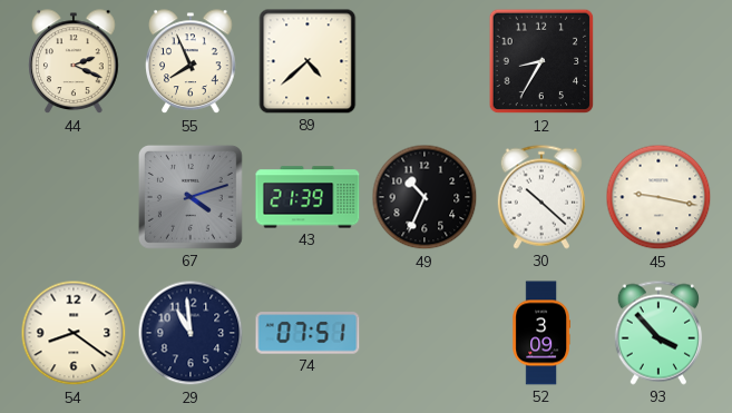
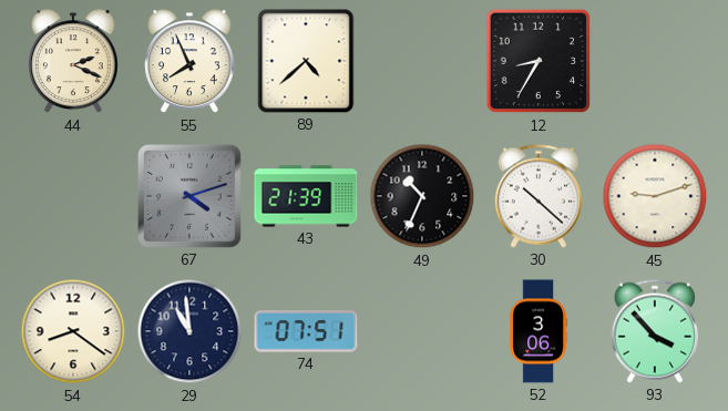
45: 9:17 -> 9:12
52: 3:09 -> 3:06
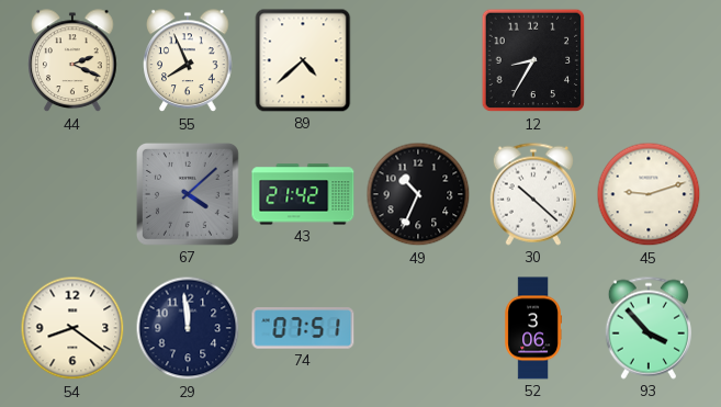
67: 4:12 -> 4:08
43: 21:39 -> 21:42
29: 10:59 -> 11:59
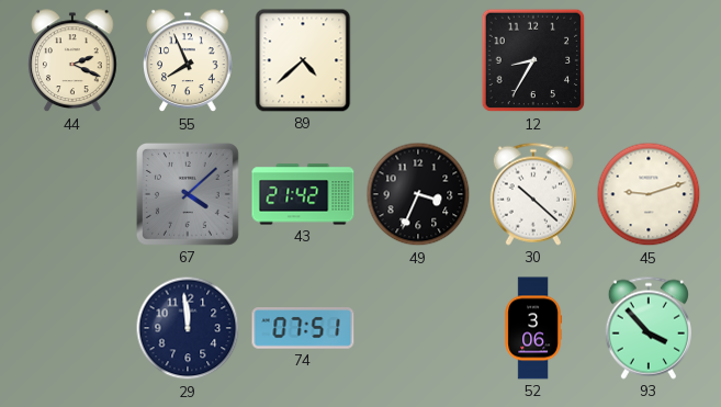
49: 10:34 -> 3:34
54: 8:21 -> none
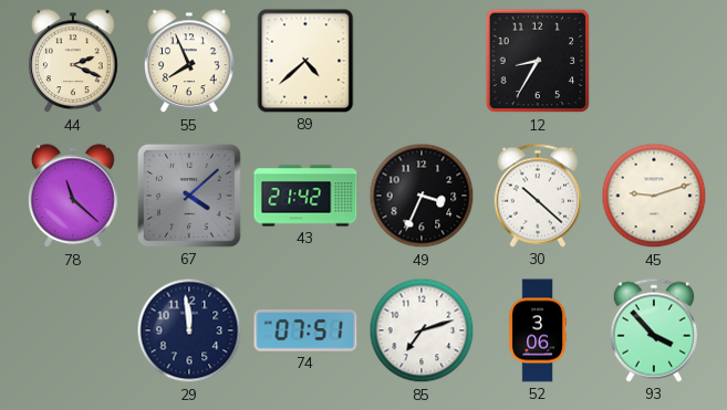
78: none -> 11:22
85: none -> 7:12
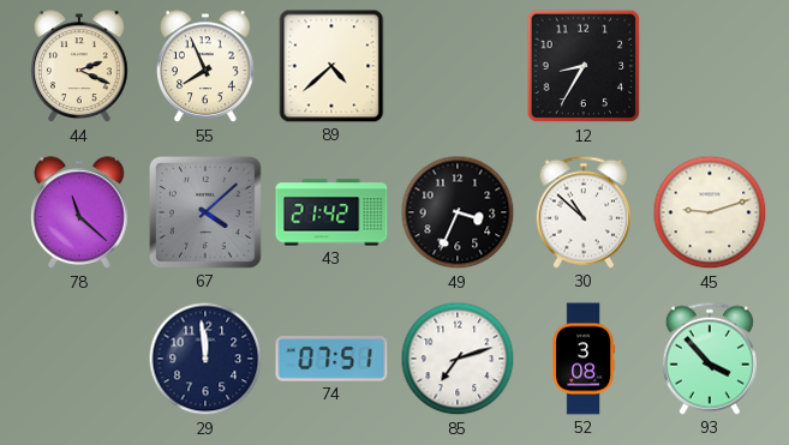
30: 10:22 -> 10:52
52: 3:06 -> 3:08
